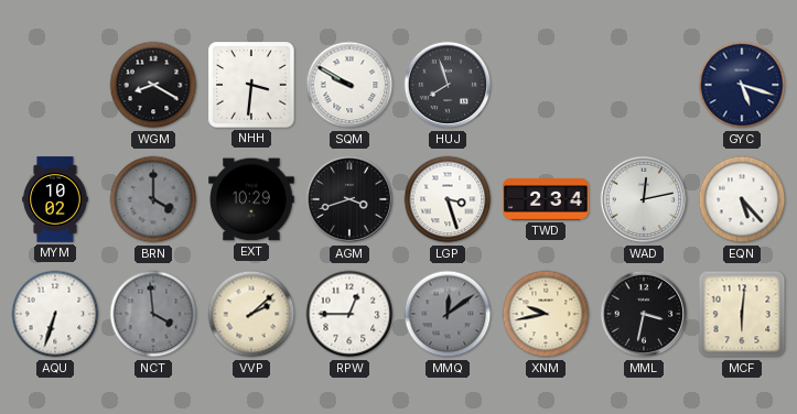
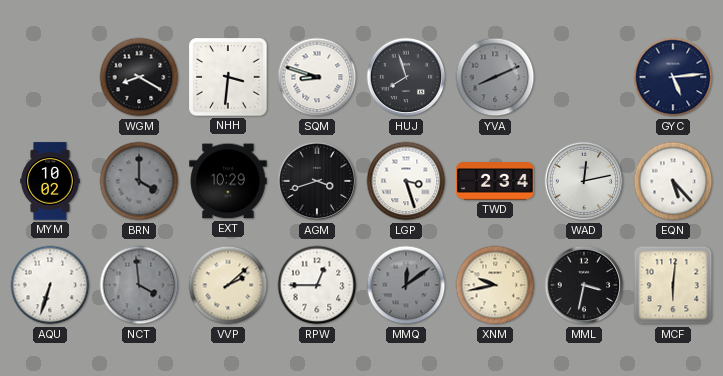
SQM: 9:50 -> 8:48
YVA: none -> 8:11
GYC: 5:18 -> 5:14
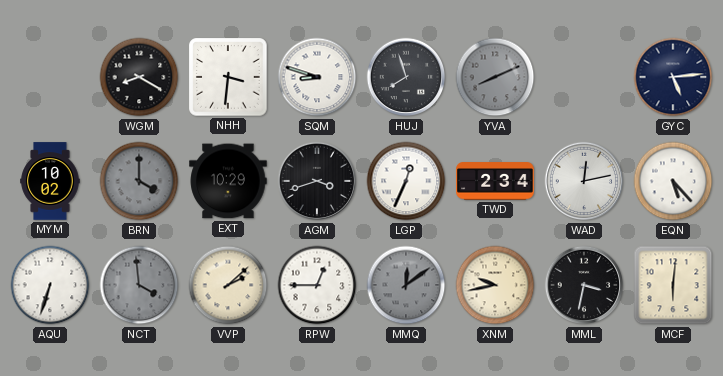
LGP: 3:27 -> 12:34
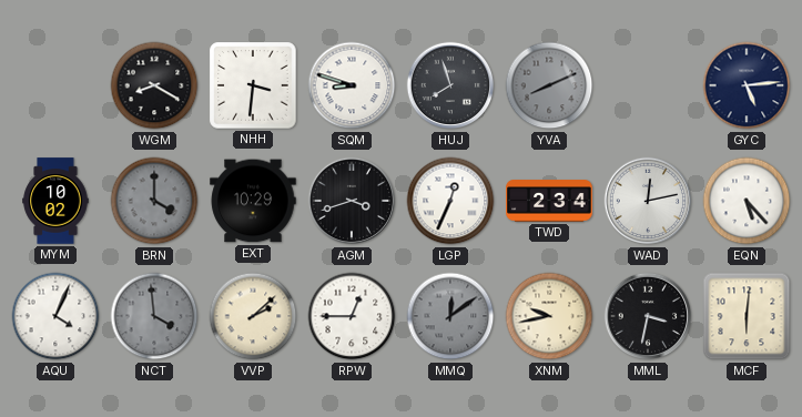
AQU: 6:33 -> 4:04
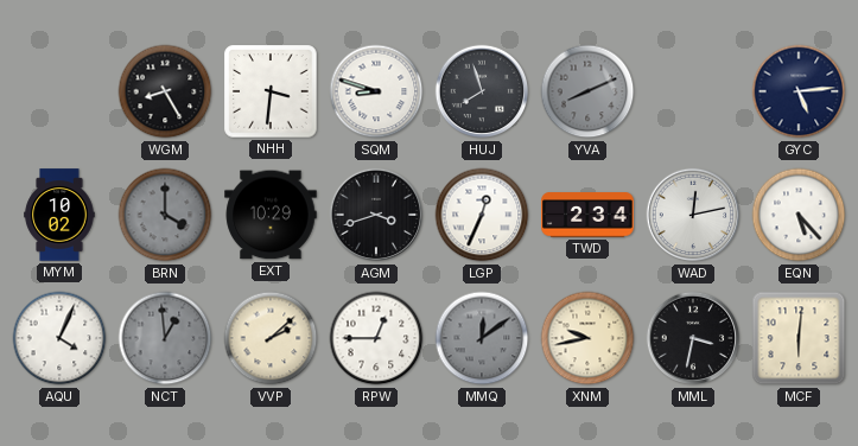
WGM: 8:20 -> 8:25
NCT: 3:59 -> 12:59
